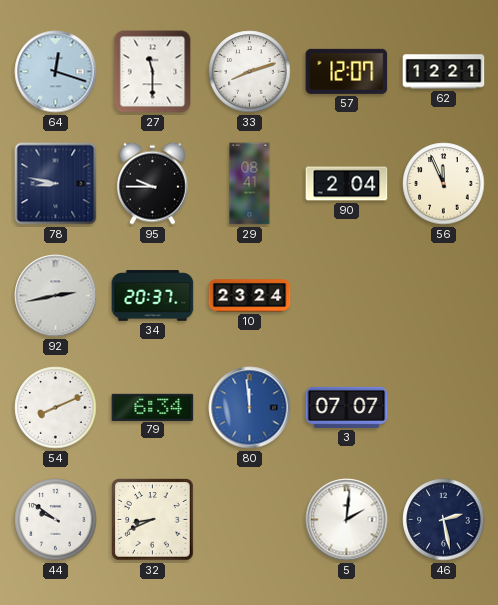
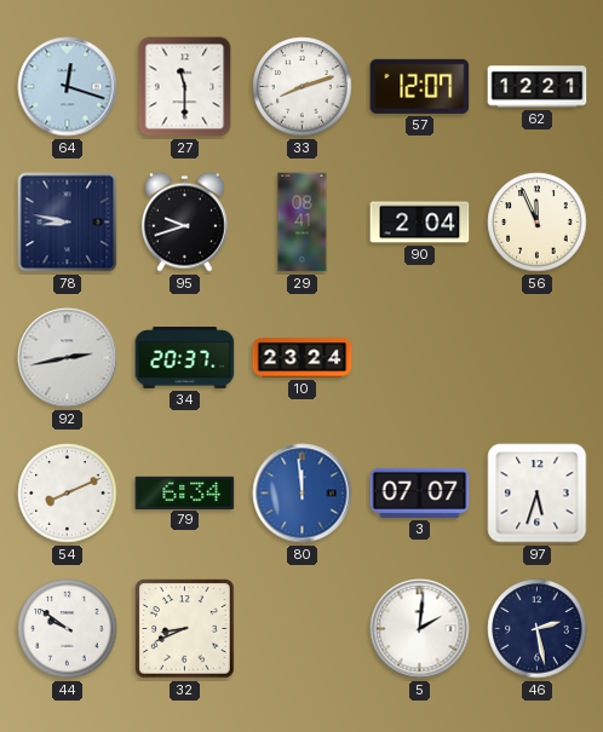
95: 9:45 -> 9:42
97: none -> 5:33
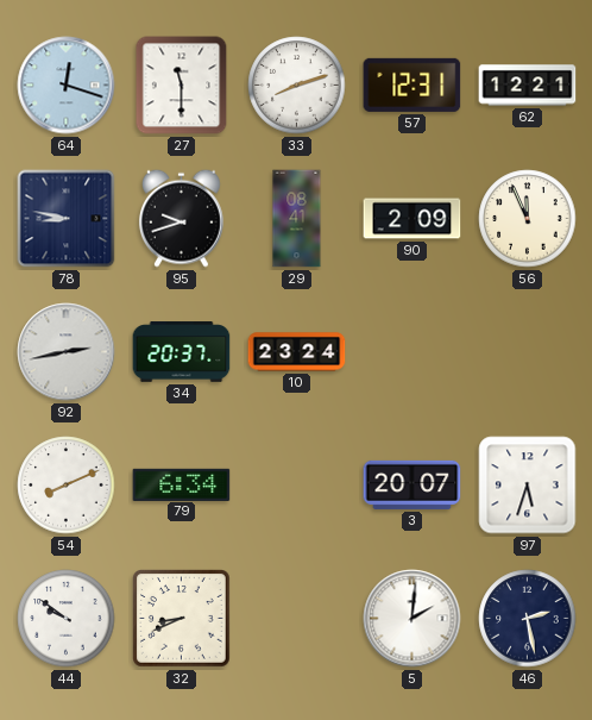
57: 12:07 -> 12:31
90: 2:04 -> 2:09
80: 11:59 -> none
3: 07:07 -> 20:07
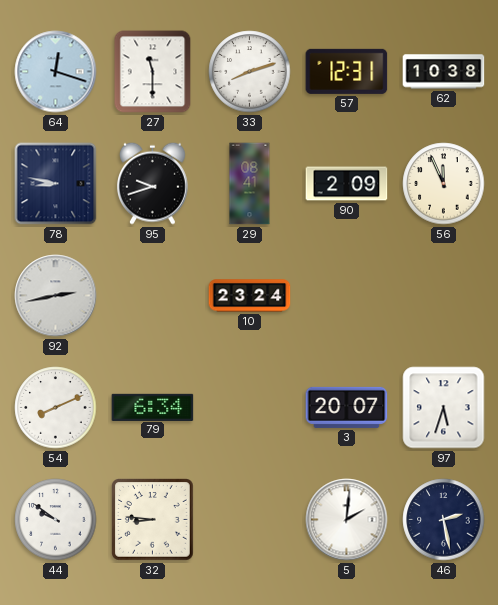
62: 12:21 -> 10:38
34: 20:37 -> none
32: 8:41 -> 8:46
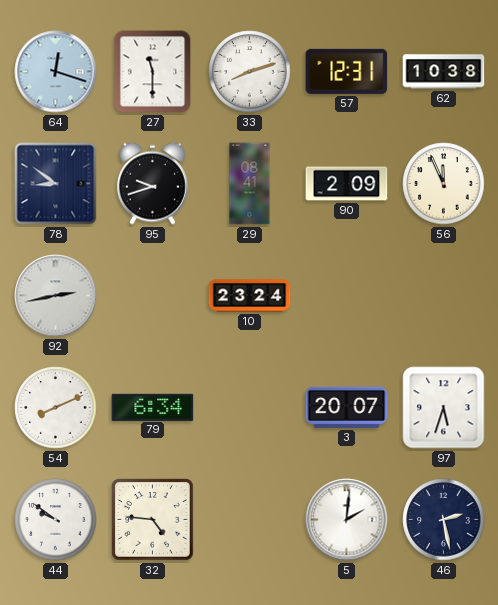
78: 8:47 -> 8:51
32: 8:46 -> 4:46
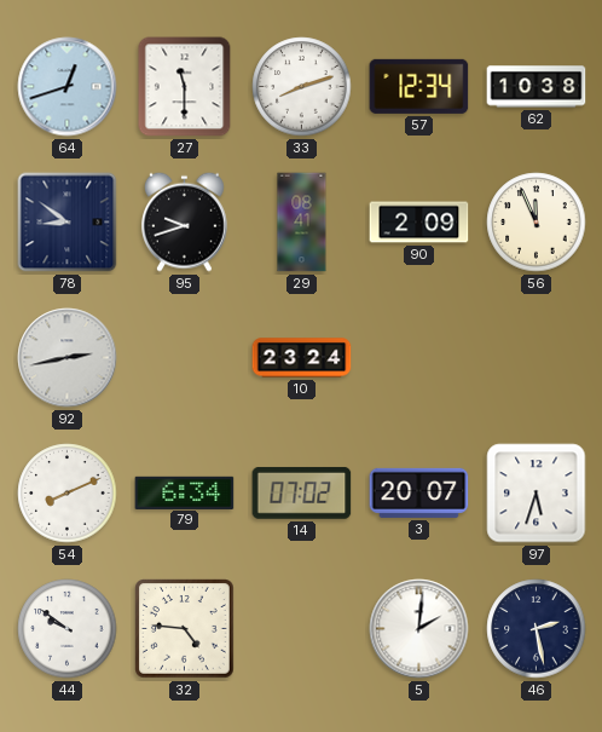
64: 12:18 -> 12:42
57: 12:31 -> 12:34
14: none -> 07:02
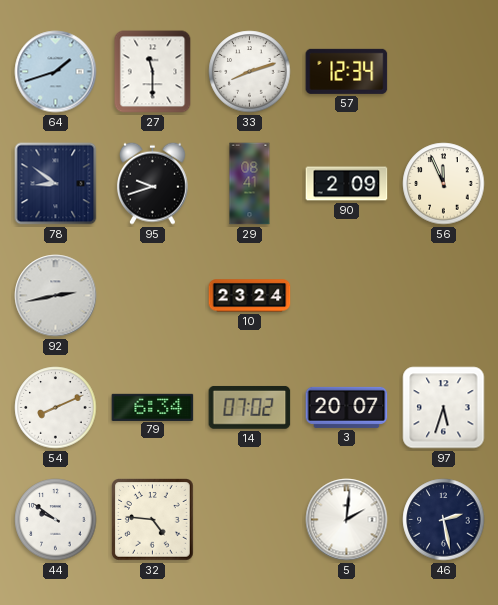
64: 12:42 -> 1:42
62: 10:38 -> none
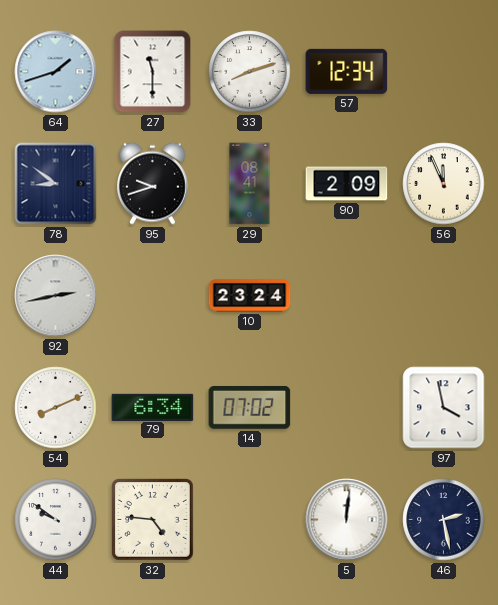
3: 20:07 -> none
97: 5:33 -> 3:58
5: 2:01 -> 12:01
